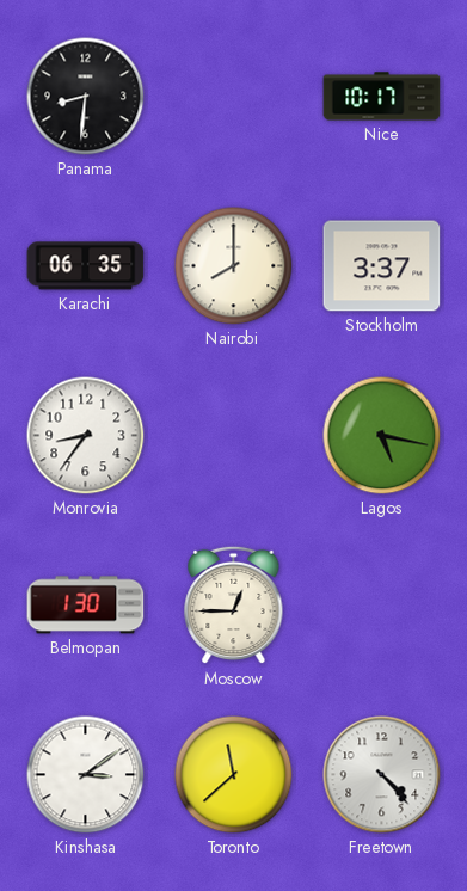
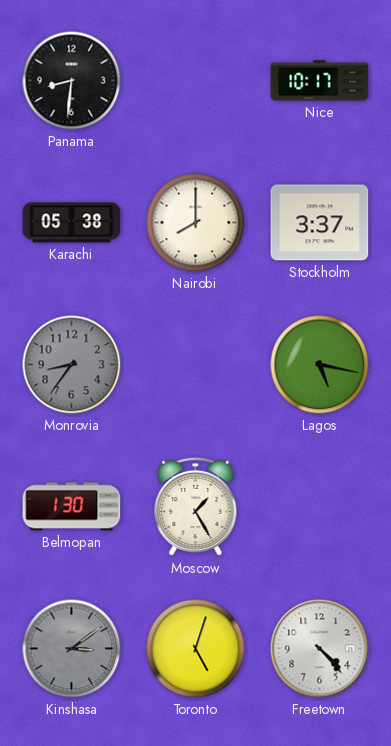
Karachi: 06:35 -> 05:38
Monrovia dial: white -> grey
Moscow: 12:45 -> 1:25
Kinshasa dial: white -> grey
Toronto: 11:38 -> 5:03
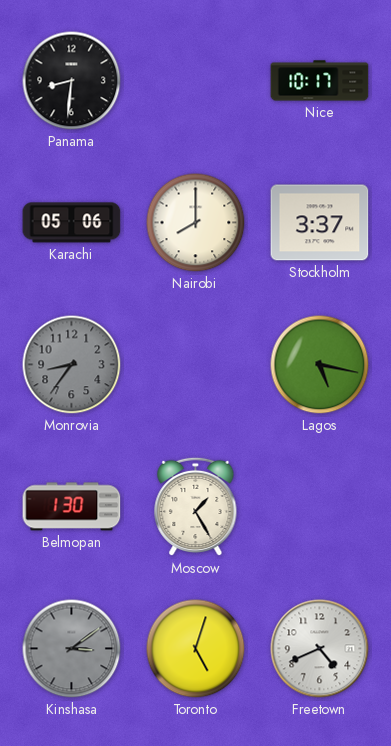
Karachi: 05:38 -> 05:06
Freetown: 4:23 -> 4:41
